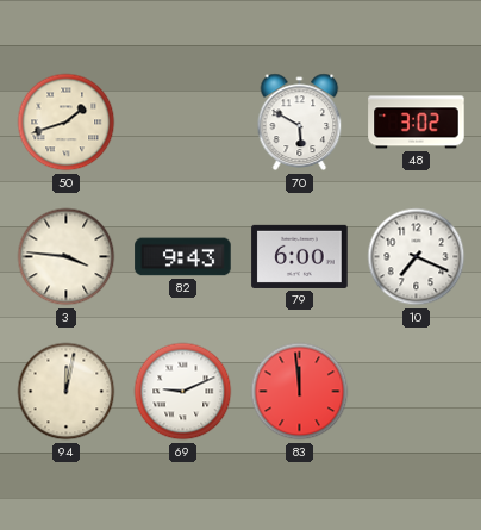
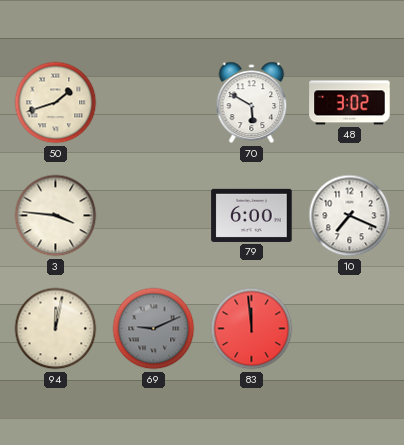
82: 9:43 -> none
69 dial: white -> grey
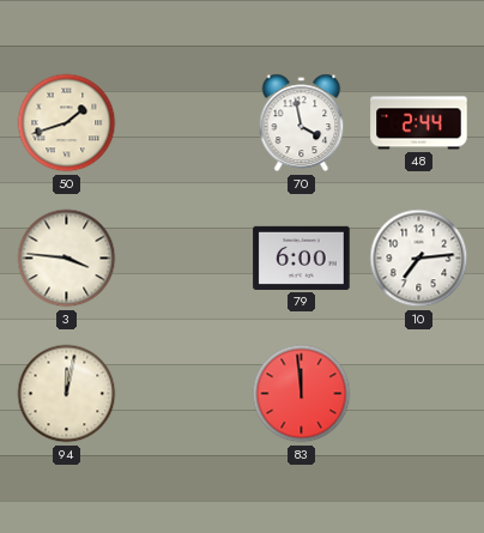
70: 5:50 -> 3:58
48: 3:02 -> 2:44
10: 7:19 -> 7:14
69: 9:11 -> none
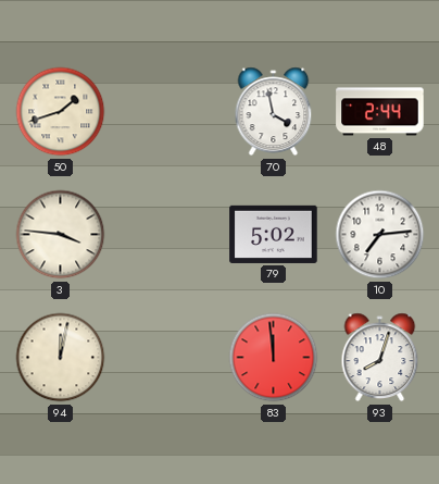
79: 6:00 -> 5:02
93: none -> 8:03
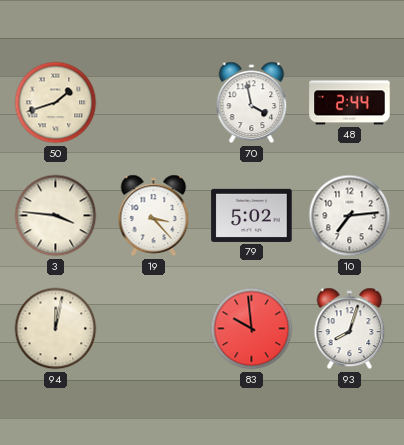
19: none -> 3:23
83: 11:59 -> 9:59
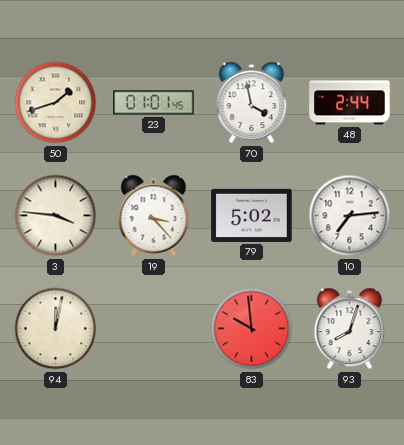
23: none -> 01:01
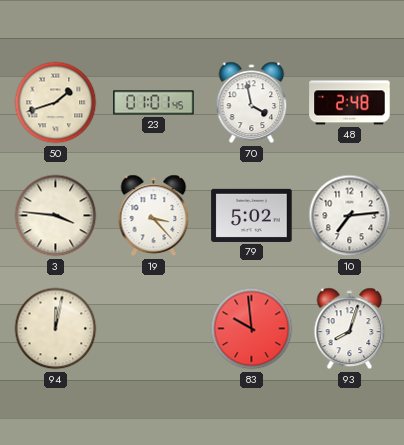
48: 2:44 -> 2:48
